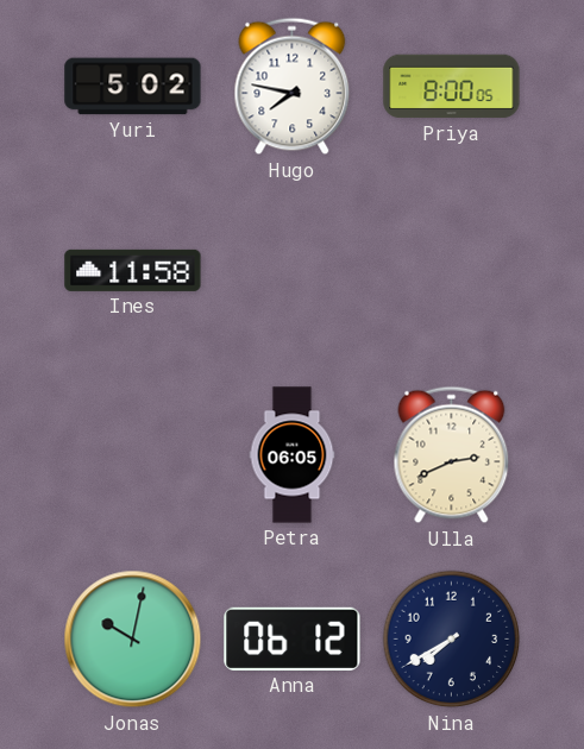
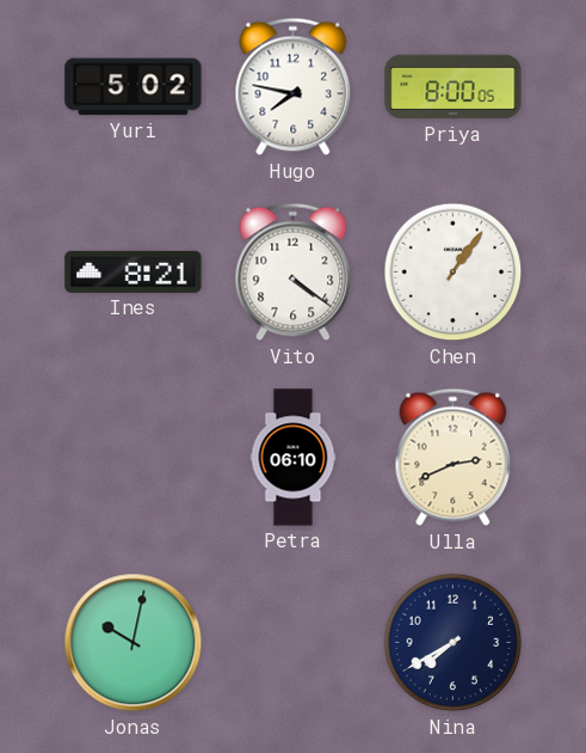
Ines: 11:58 -> 8:21
Vito: none -> 4:21
Chen: none -> 1:06
Petra: 06:05 -> 06:10
Anna: 06:12 -> none
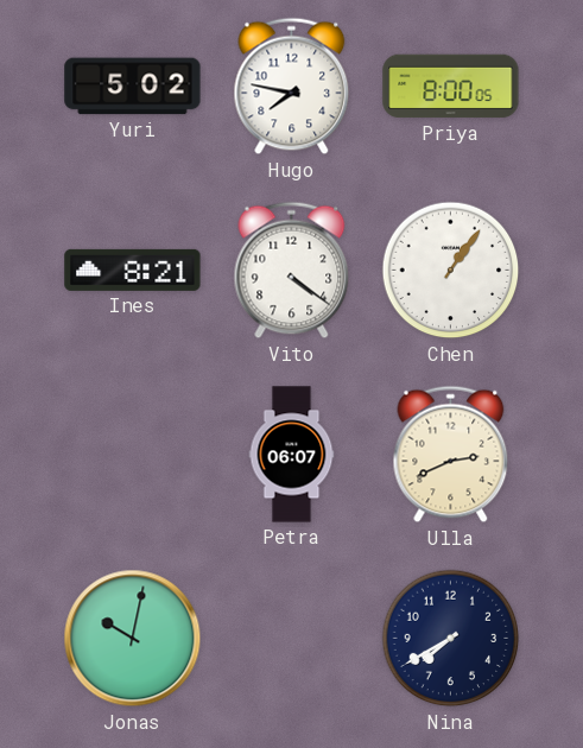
Petra: 06:10 -> 06:07
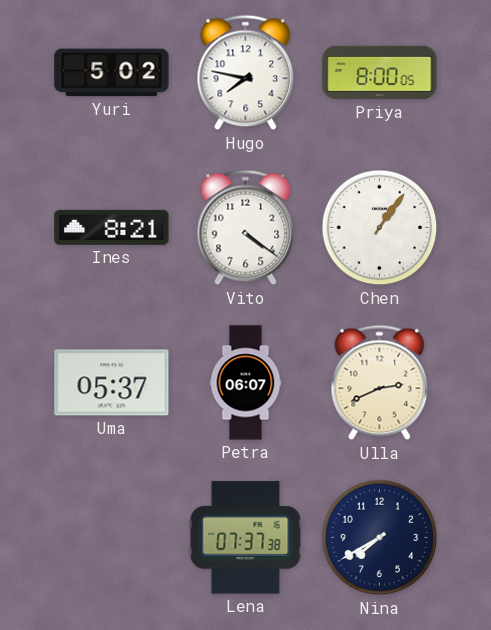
Uma: none -> 05:37
Jonas: 10:02 -> none
Lena: none -> 07:37
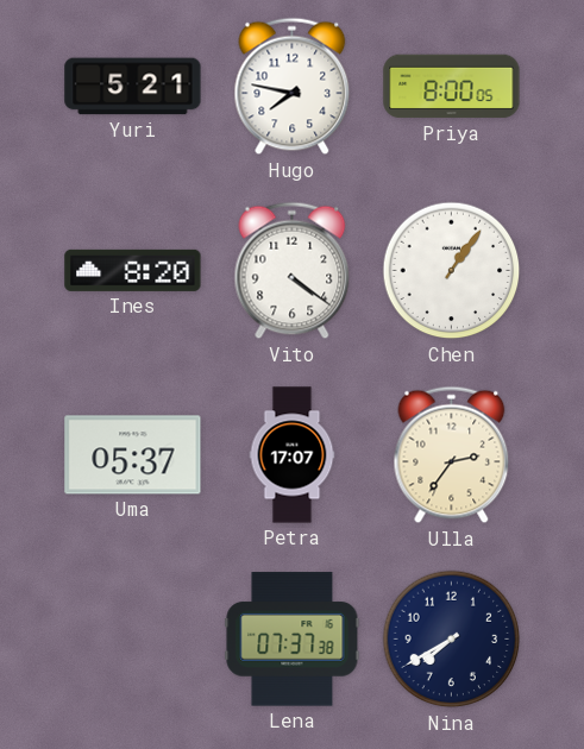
Yuri: 5:02 -> 5:21
Ines: 8:21 -> 8:20
Petra: 06:07 -> 17:07
Ulla: 2:41 -> 2:36
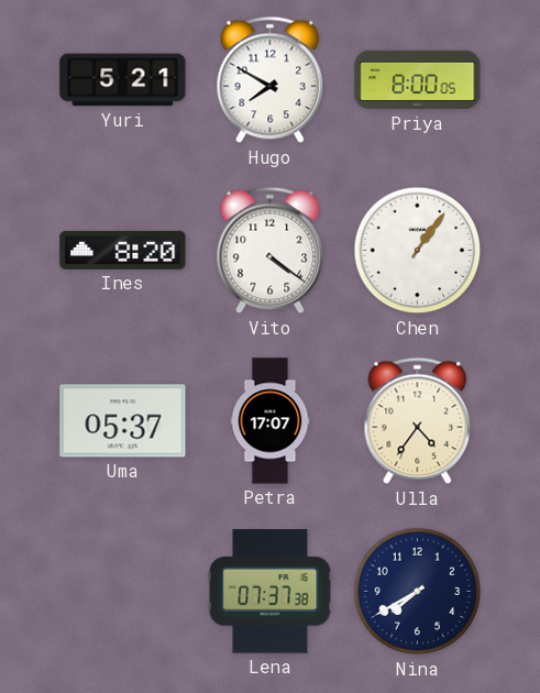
Hugo: 7:47 -> 7:50
Ulla: 2:36 -> 4:36
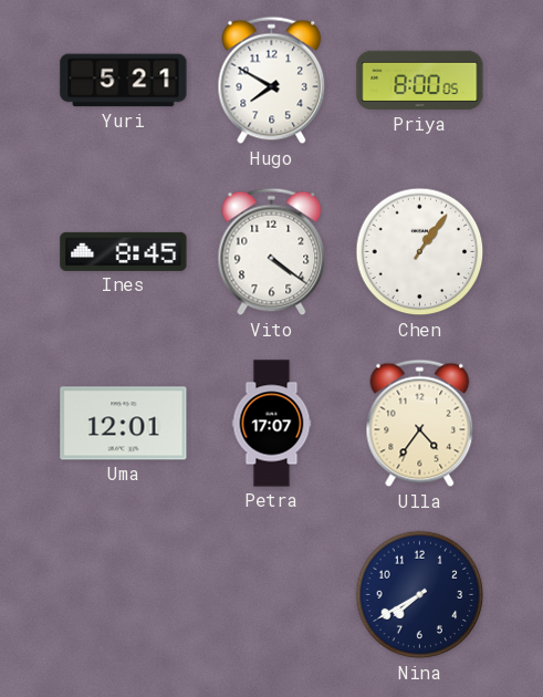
Ines: 8:20 -> 8:45
Uma: 05:37 -> 12:01
Lena: 07:37 -> none
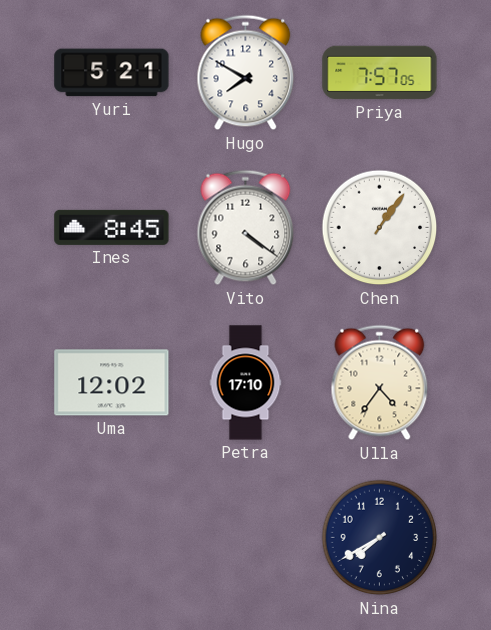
Priya: 8:00 -> 7:57
Uma: 12:01 -> 12:02
Petra: 17:07 -> 17:10
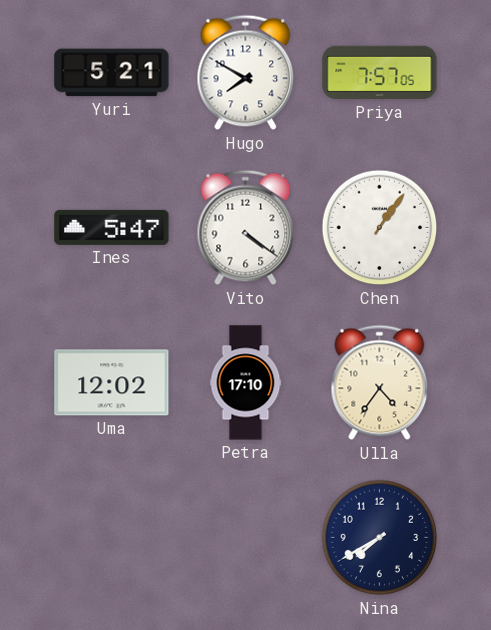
Ines: 8:45 -> 5:47
